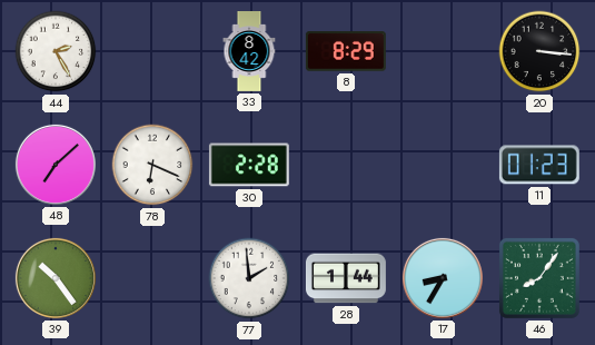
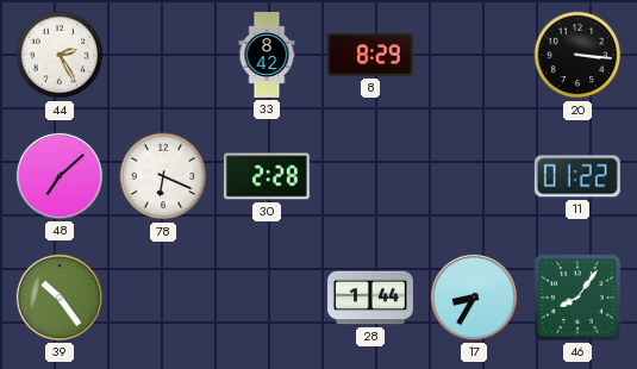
11: 01:23 -> 01:22
77: 1:59 -> none
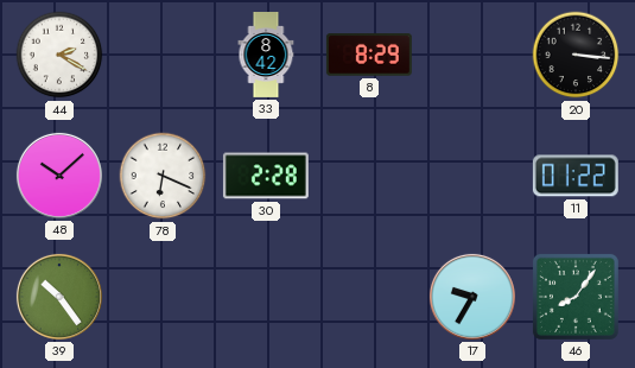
44: 2:25 -> 2:20
48: 7:08 -> 10:08
28: 1:44 -> none
17: 8:35 -> 9:35
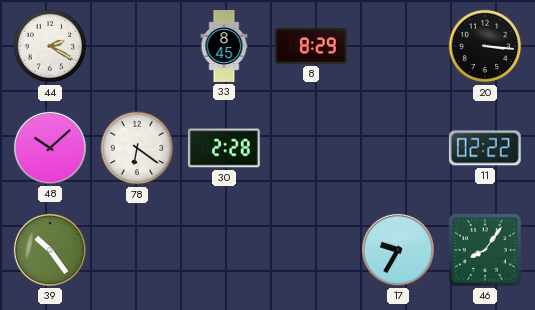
33: 8:42 -> 8:45
78: 6:19 -> 6:21
11: 01:22 -> 02:22
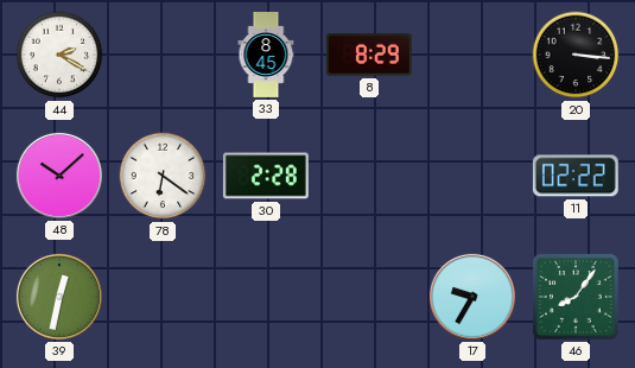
39: 10:24 -> 12:32
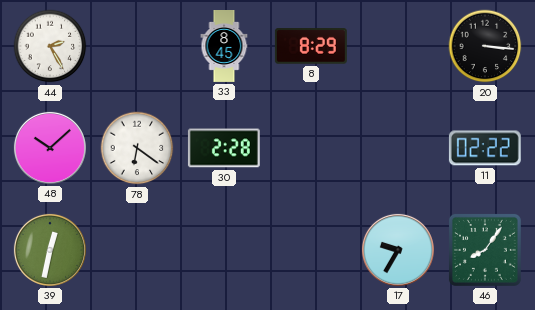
44: 2:20 -> 2:25
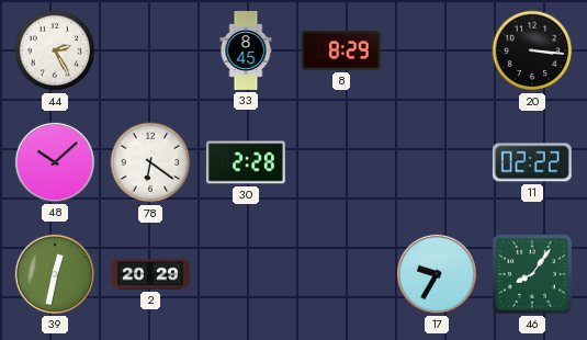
2: none -> 20:29
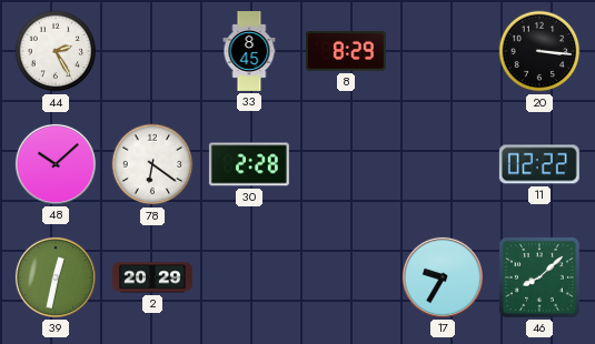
46: 8:06 -> 8:08
